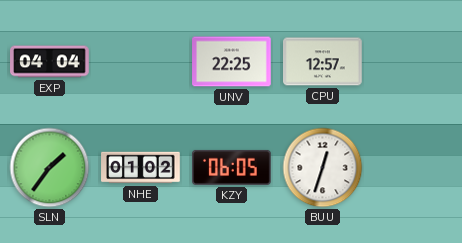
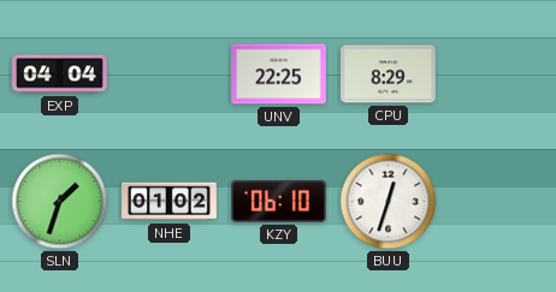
CPU: 12:57 -> 8:29
SLN: 1:36 -> 1:33
KZY: 06:05 -> 06:10
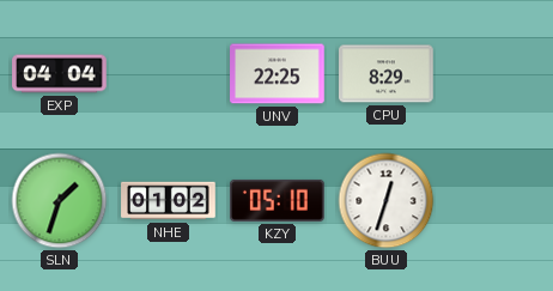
KZY: 06:10 -> 05:10
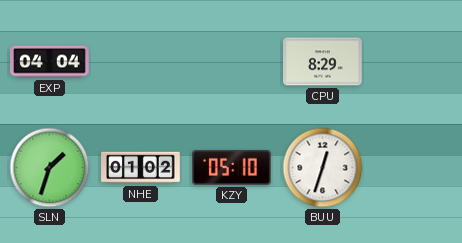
UNV: 22:25 -> none
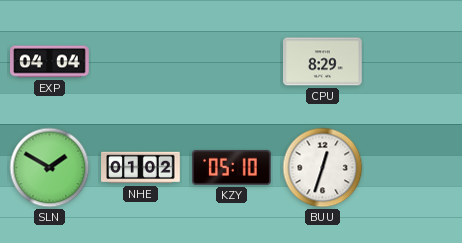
SLN: 1:33 -> 1:50
